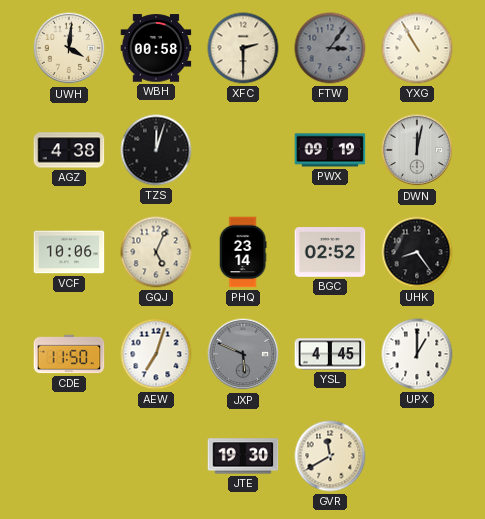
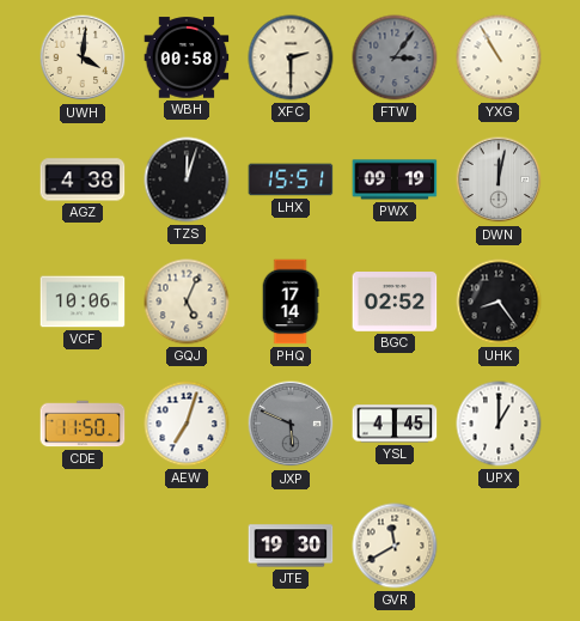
LHX: none -> 15:51
PHQ: 23:14 -> 17:14
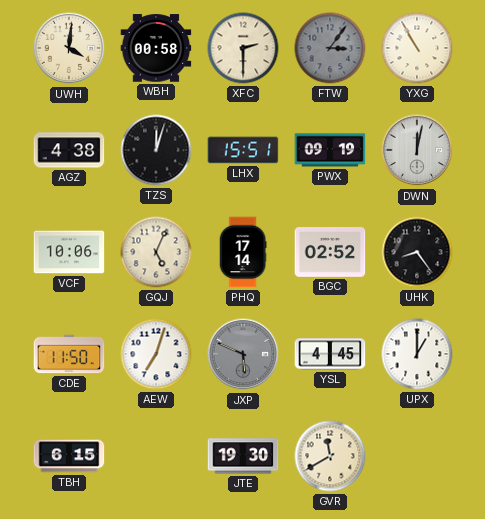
TBH: none -> 6:15
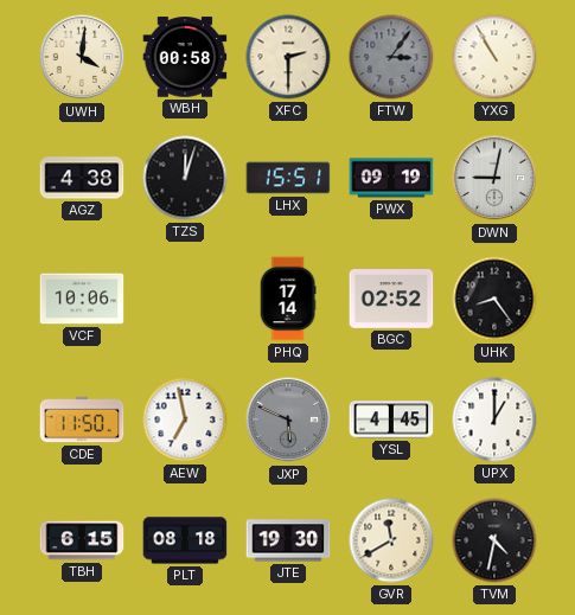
DWN: 12:02 -> 9:02
GQJ: 5:04 -> none
AEW: 7:03 -> 6:58
PLT: none -> 08:18
TVM: none -> 4:32
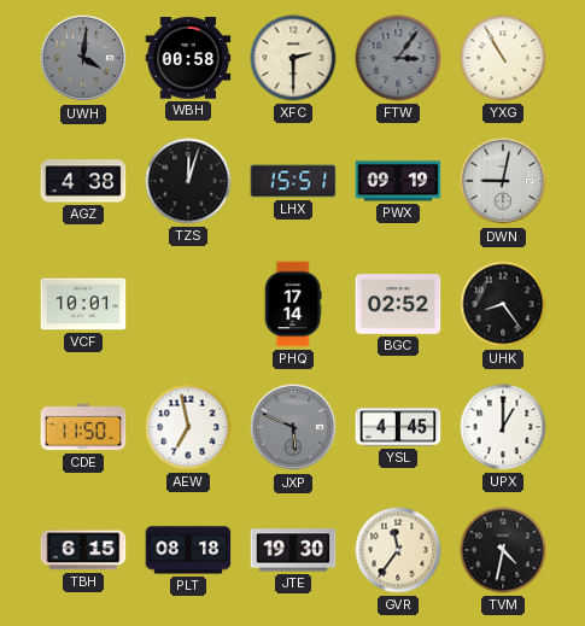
UWH dial: cream -> grey
VCF: 10:06 -> 10:01
GVR: 11:40 -> 11:36
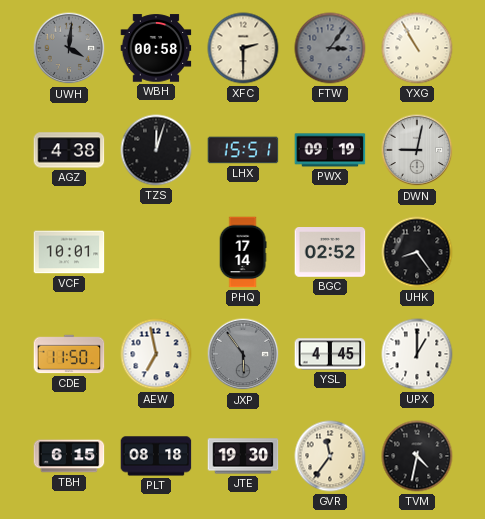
JXP: 5:49 -> 5:54
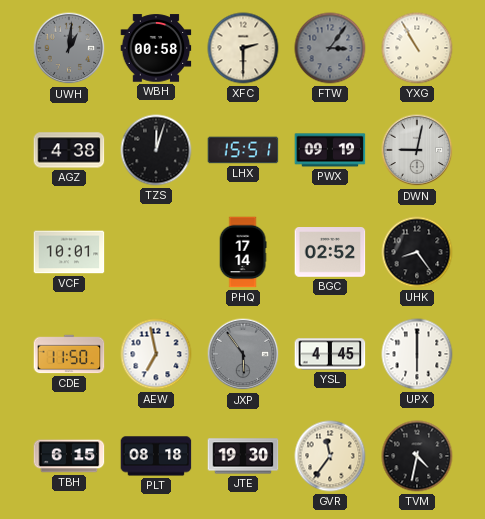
UWH: 4:01 -> 1:01
UPX: 1:00 -> 6:00
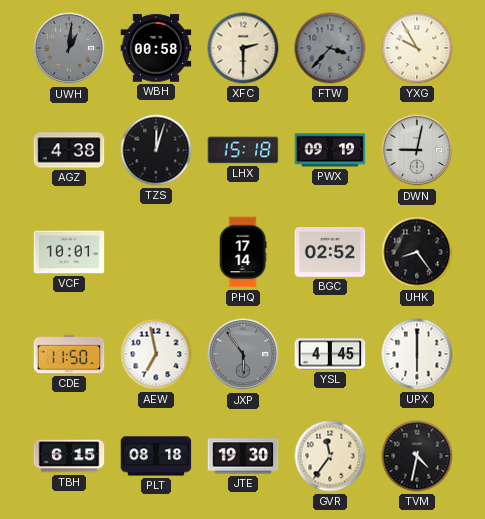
FTW: 3:06 -> 3:37
YXG: 10:55 -> 9:55
LHX: 15:51 -> 15:18
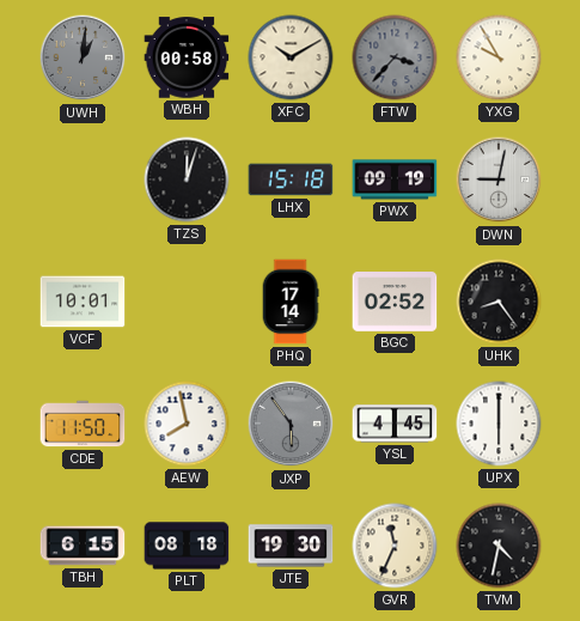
XFC: 2:30 -> 10:10
AGZ: 4:38 -> none
AEW: 6:58 -> 7:58
GVR: 11:36 -> 11:34
